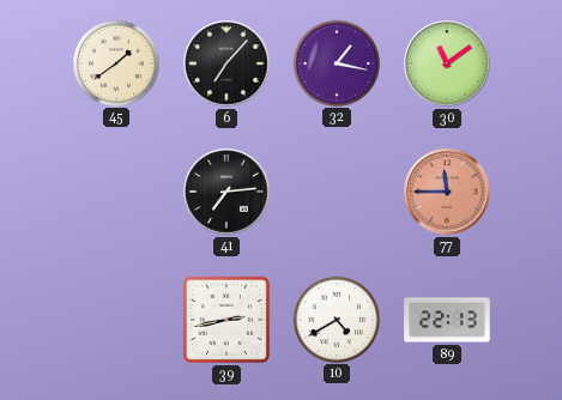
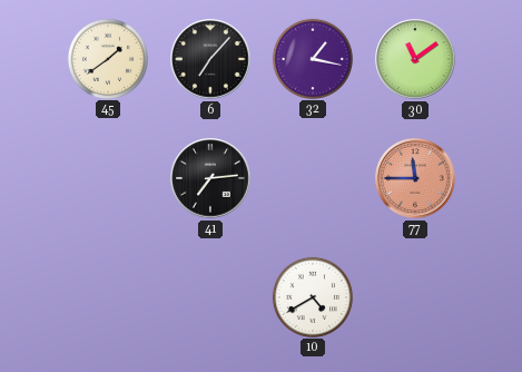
39: 2:43 -> none
89: 22:13 -> none
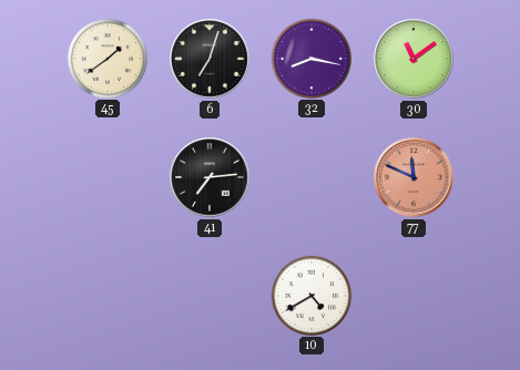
6: 7:07 -> 7:03
32: 1:17 -> 8:17
77: 11:45 -> 11:49
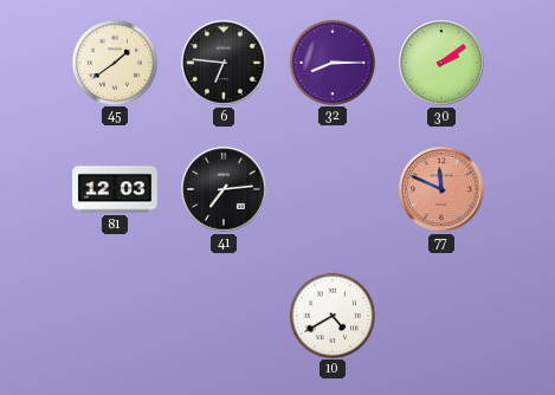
6: 7:03 -> 6:46
32: 8:17 -> 8:15
30: 11:09 -> 2:09
81: none -> 12:03
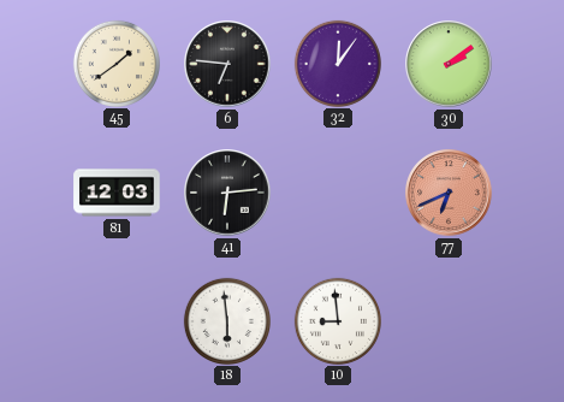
32: 8:15 -> 12:06
41: 7:14 -> 6:14
77: 11:49 -> 6:41
18: none -> 5:59
10: 4:40 -> 8:59
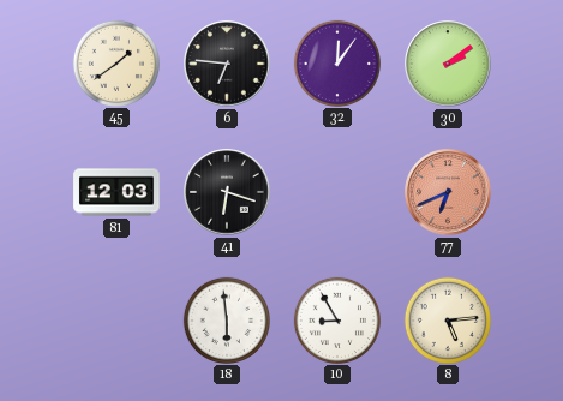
41: 6:14 -> 6:18
10: 8:59 -> 8:55
8: none -> 5:14
